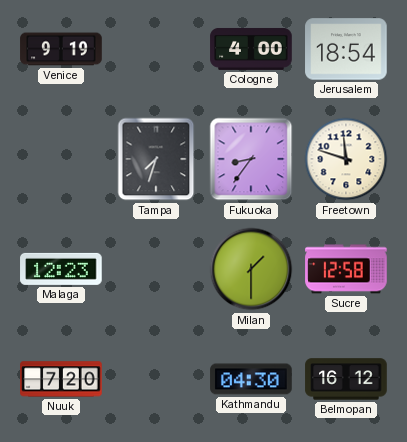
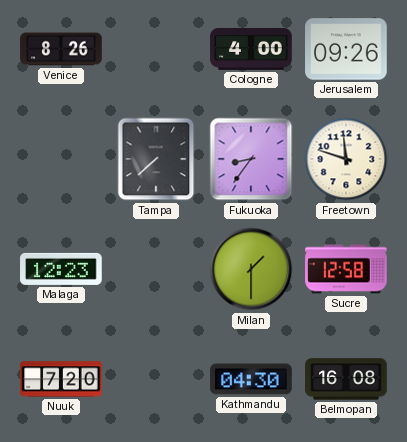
Venice: 9:19 -> 8:26
Jerusalem: 18:54 -> 09:26
Tampa: 7:33 -> 7:38
Belmopan: 16:12 -> 16:08
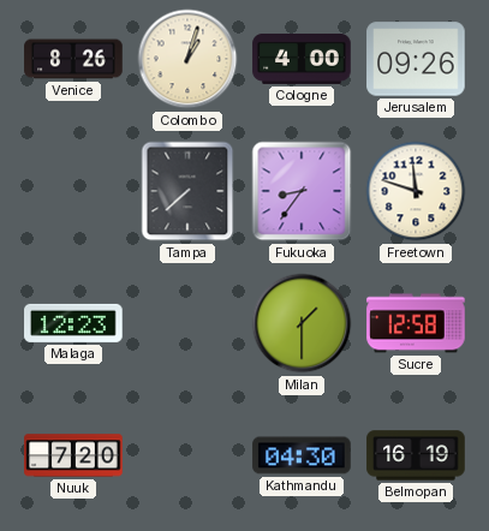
Colombo: none -> 1:03
Belmopan: 16:08 -> 16:19
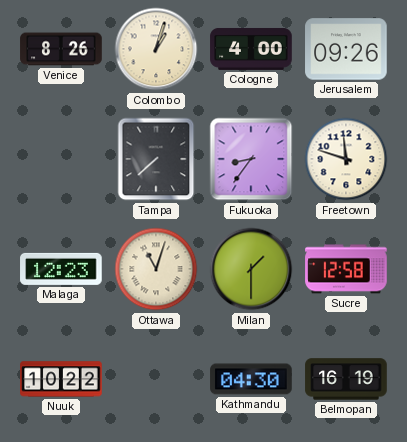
Ottawa: none -> 11:03
Nuuk: 7:20 -> 10:22
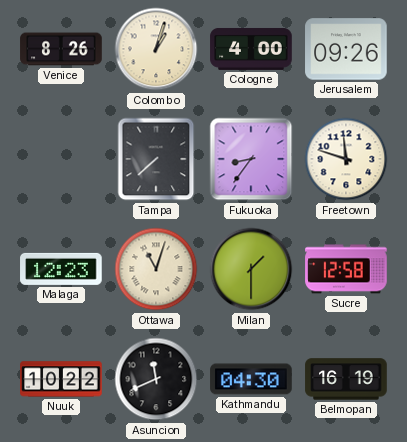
Asuncion: none -> 11:41
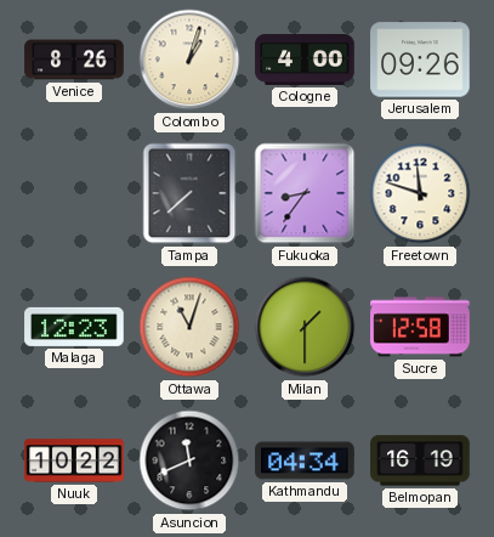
Kathmandu: 04:30 -> 04:34
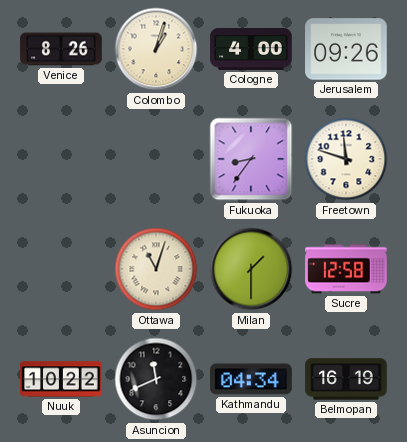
Tampa: 7:38 -> none
Malaga: 12:23 -> none
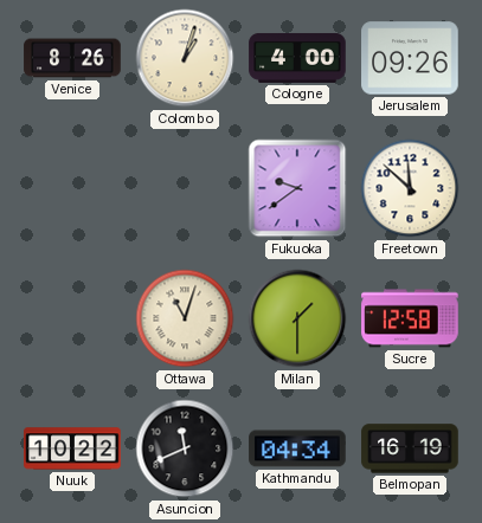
Fukuoka: 8:36 -> 9:39
Freetown: 11:48 -> 11:52
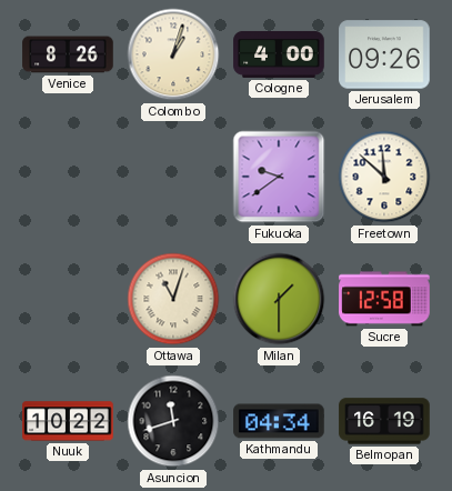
Asuncion: 11:41 -> 11:42
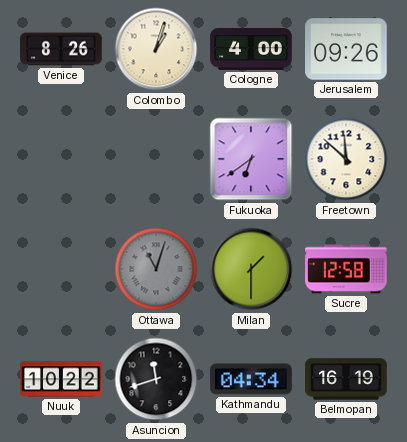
Fukuoka: 9:39 -> 6:39
Ottawa dial: cream -> grey
